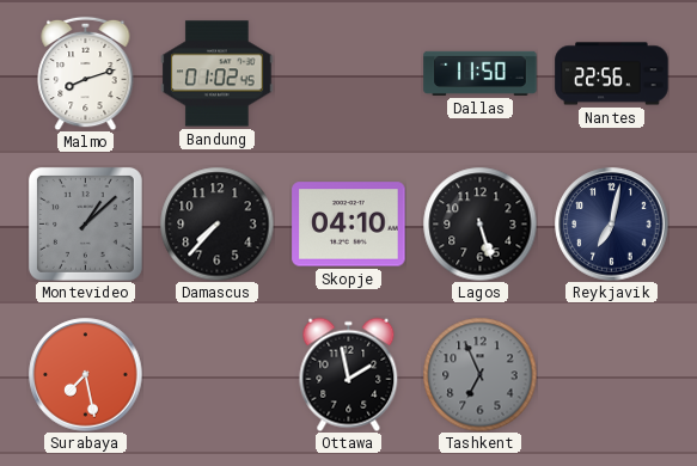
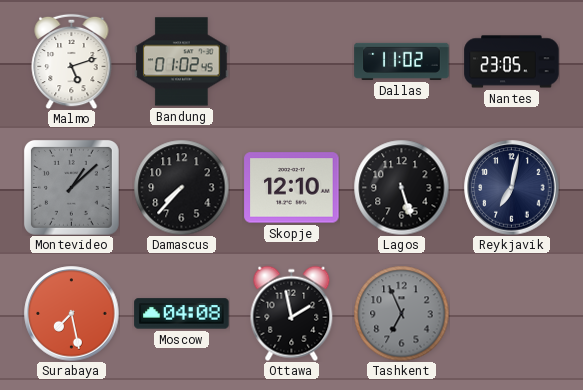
Malmo: 8:12 -> 5:12
Dallas: 11:50 -> 11:02
Nantes: 22:56 -> 23:05
Skopje: 04:10 -> 12:10
Moscow: none -> 04:08
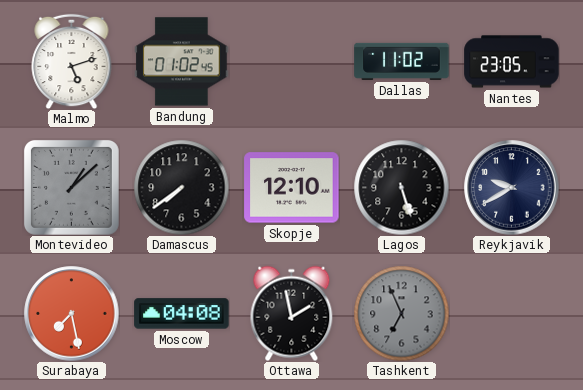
Damascus: 7:37 -> 7:39
Reykjavik: 7:02 -> 9:40
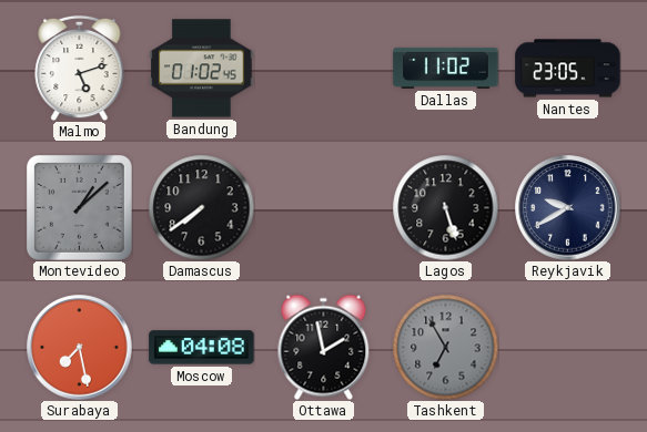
Skopje: 12:10 -> none
Tashkent: 6:56 -> 6:55
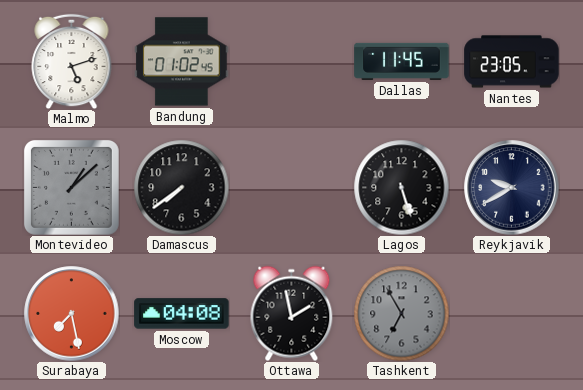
Dallas: 11:02 -> 11:45
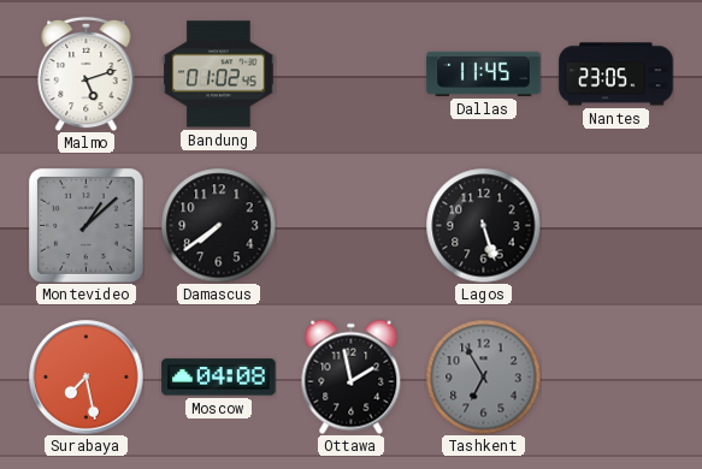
Reykjavik: 9:40 -> none
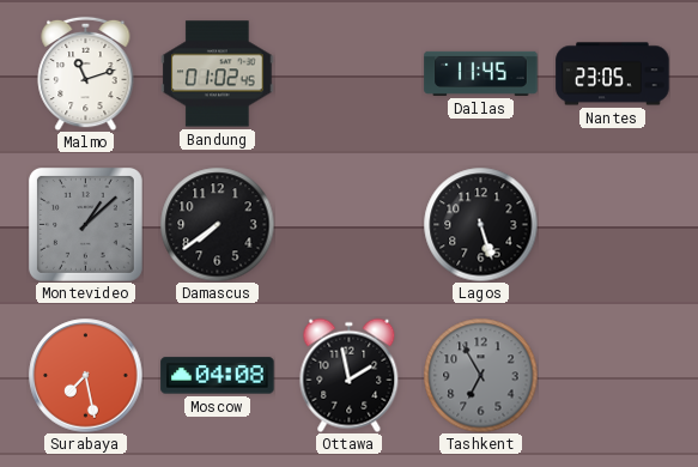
Malmo: 5:12 -> 11:12
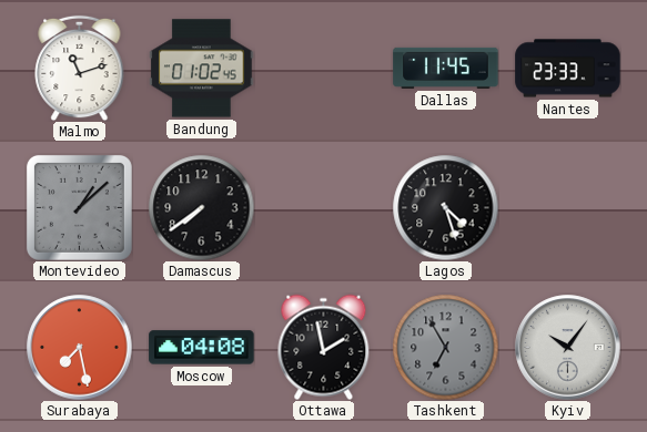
Nantes: 23:05 -> 23:33
Lagos: 5:27 -> 4:27
Kyiv: none -> 10:06
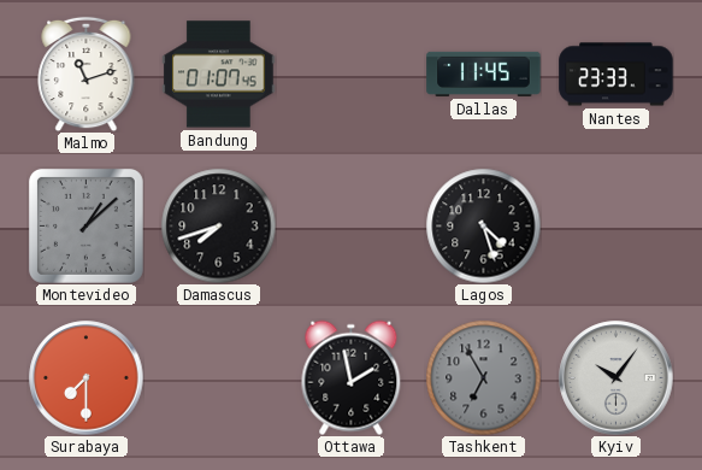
Bandung: 01:02 -> 01:07
Damascus: 7:39 -> 7:42
Surabaya: 7:28 -> 7:30
Moscow: 04:08 -> none
